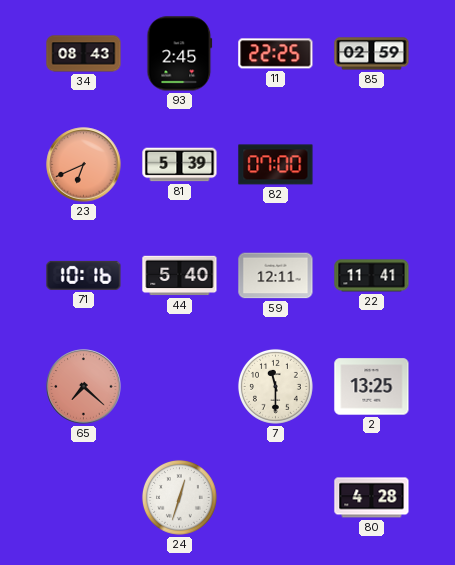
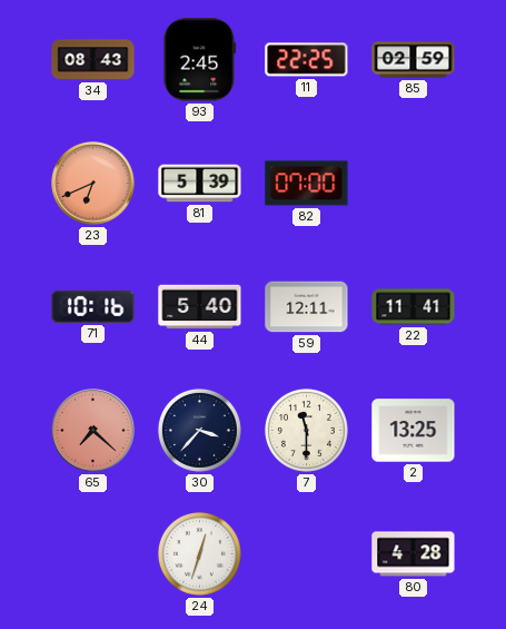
30: none -> 3:37
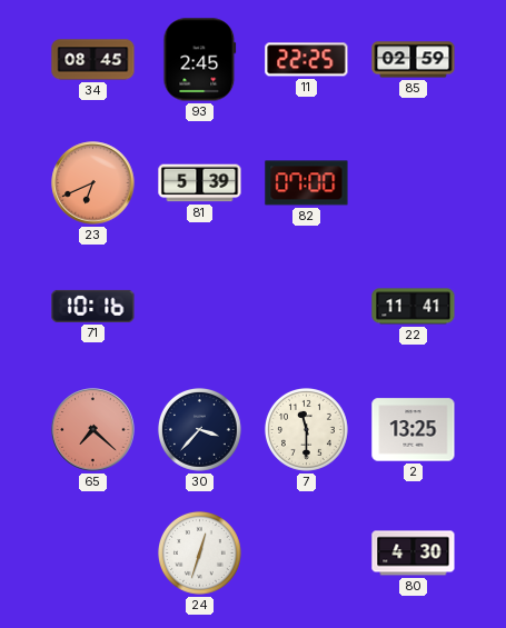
34: 08:43 -> 08:45
44: 5:40 -> none
59: 12:11 -> none
80: 4:28 -> 4:30
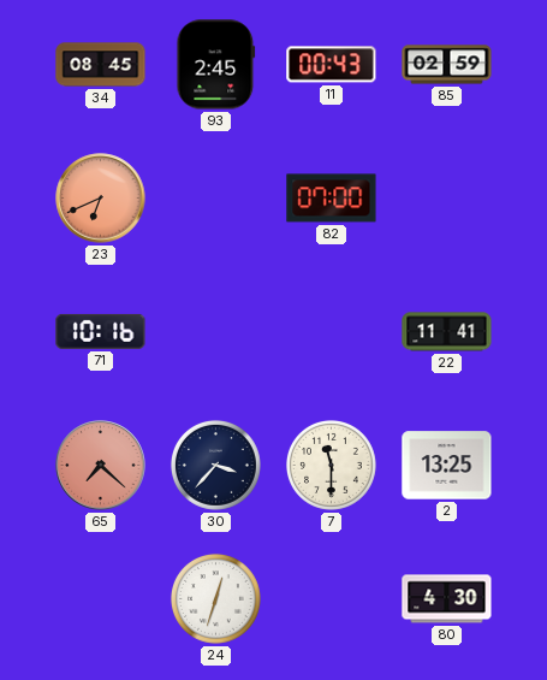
11: 22:25 -> 00:43
81: 5:39 -> none
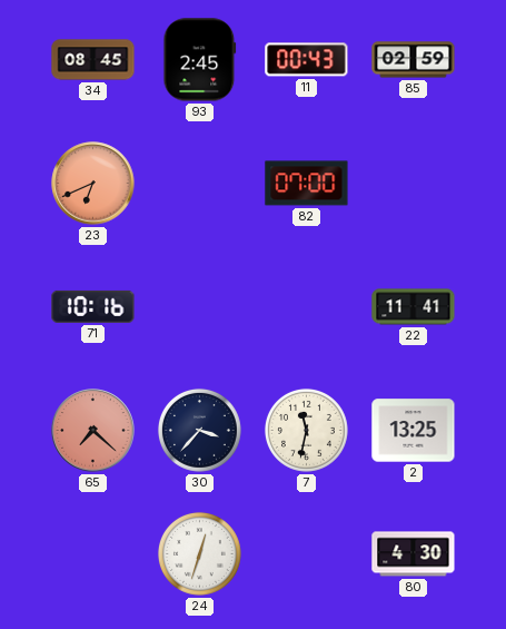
7: 11:30 -> 11:32
